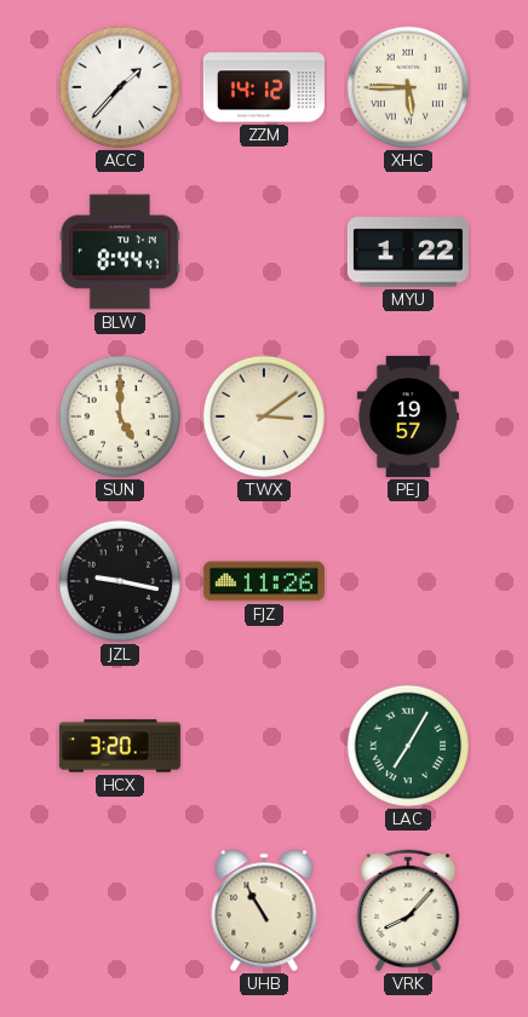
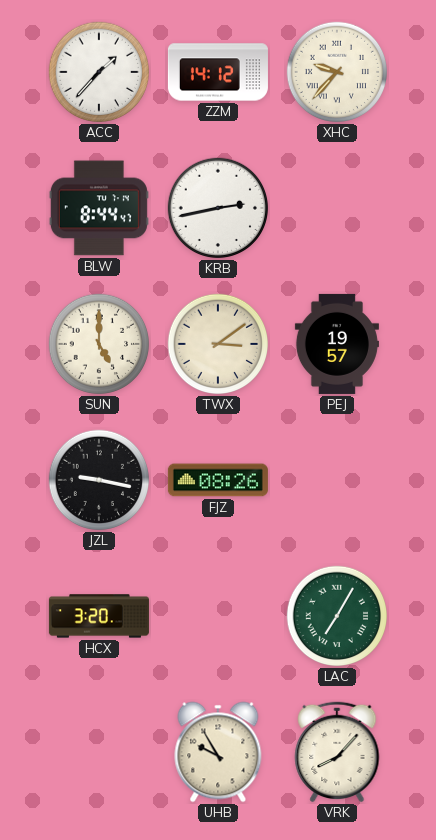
XHC: 5:45 -> 9:37
KRB: none -> 2:43
MYU: 1:22 -> none
FJZ: 11:26 -> 08:26
UHB: 10:55 -> 9:55
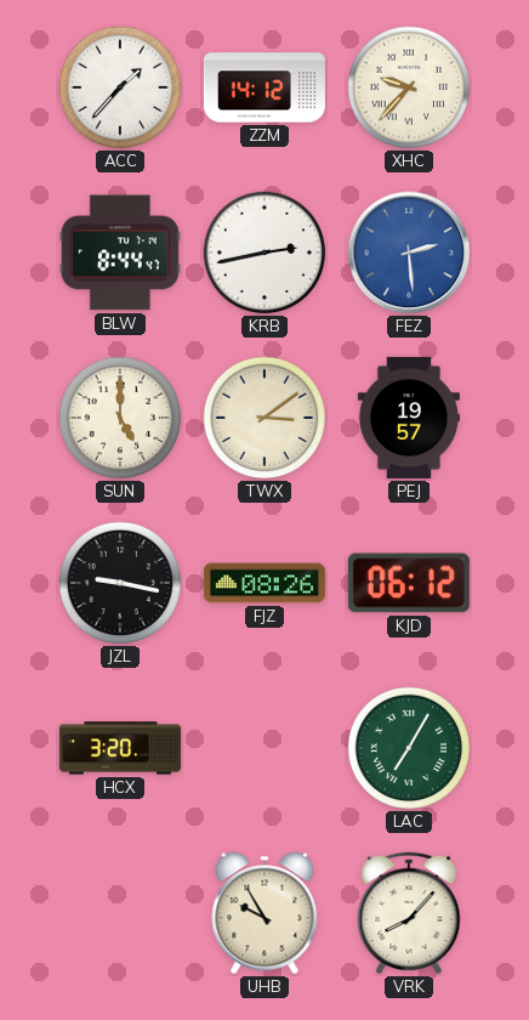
FEZ: none -> 2:29
KJD: none -> 06:12
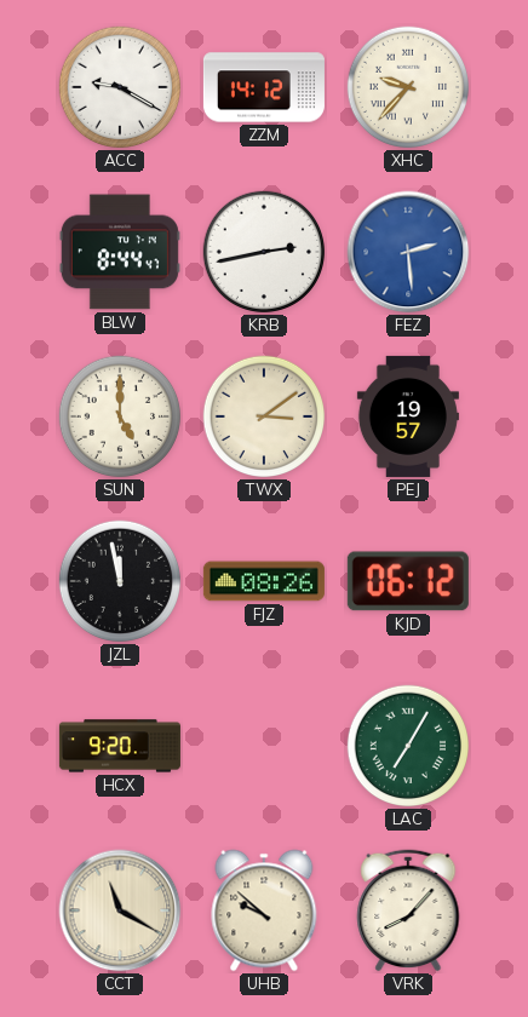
ACC: 1:37 -> 9:20
JZL: 9:17 -> 11:58
HCX: 3:20 -> 9:20
CCT: none -> 11:20
UHB: 9:55 -> 9:52
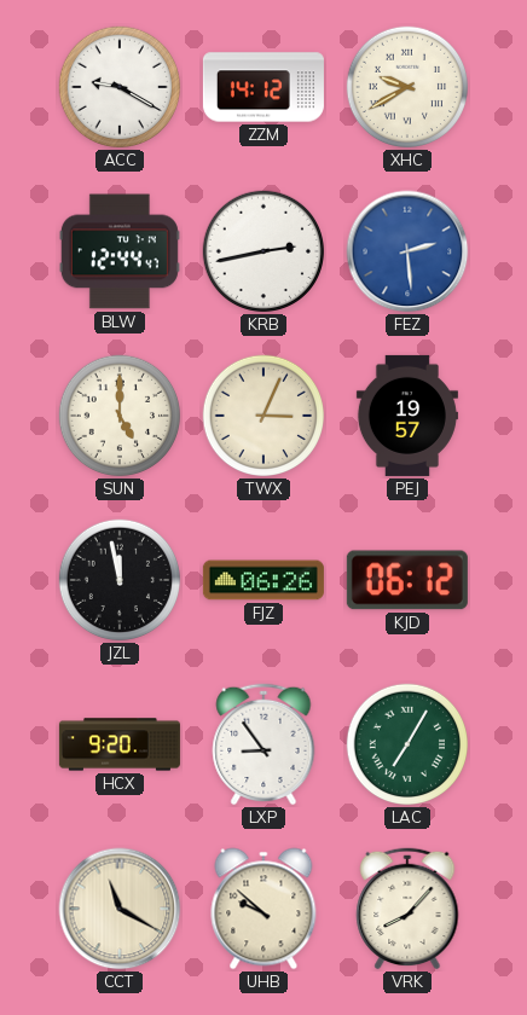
XHC: 9:37 -> 9:40
BLW: 8:44 -> 12:44
TWX: 3:09 -> 3:04
FJZ: 08:26 -> 06:26
LXP: none -> 8:54
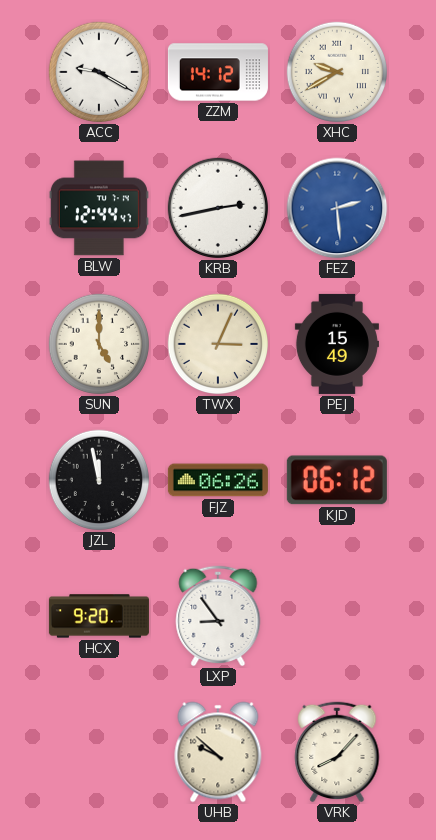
PEJ: 19:57 -> 15:49
LAC: 7:05 -> none
CCT: 11:20 -> none
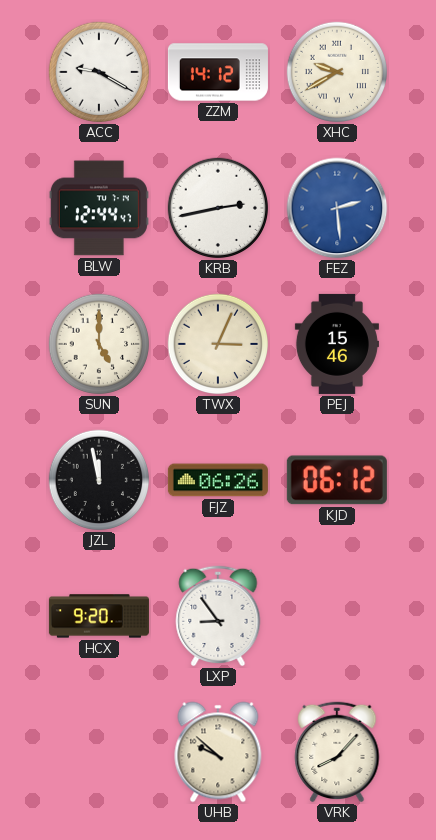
PEJ: 15:49 -> 15:46
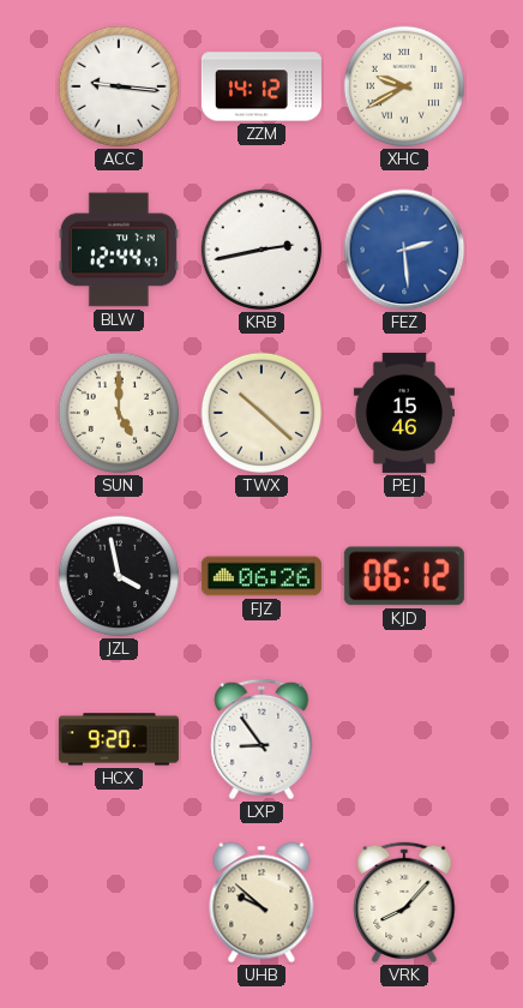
ACC: 9:20 -> 9:16
TWX: 3:04 -> 10:22
JZL: 11:58 -> 3:58
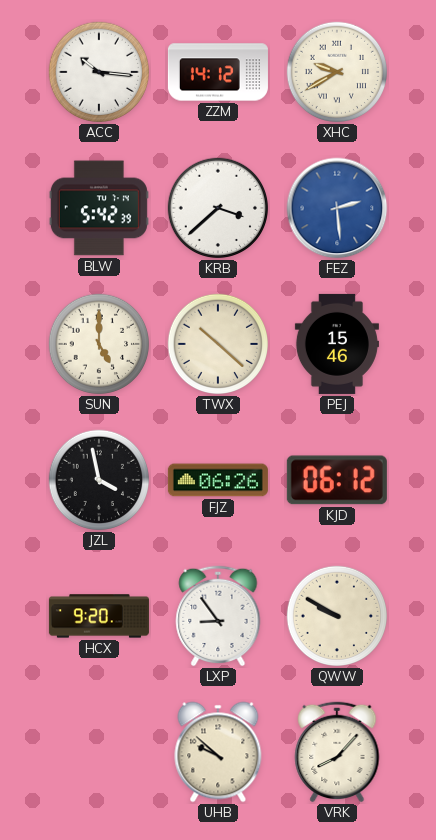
ACC: 9:16 -> 10:16
BLW: 12:44 -> 5:42
KRB: 2:43 -> 3:38
QWW: none -> 9:50
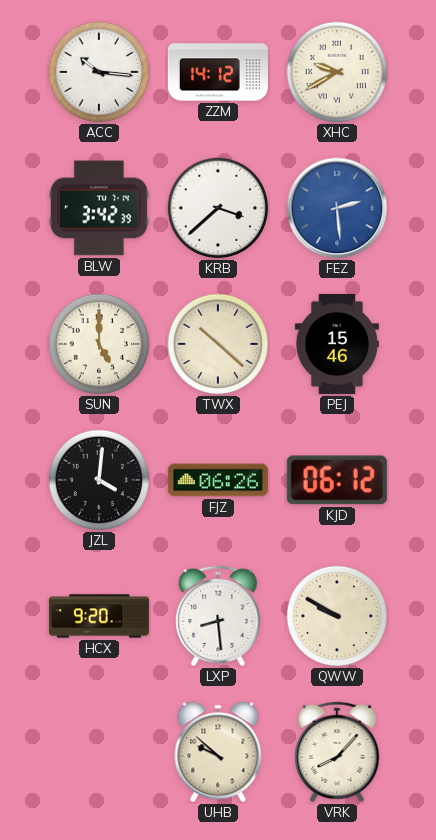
BLW: 5:42 -> 3:42
JZL: 3:58 -> 4:01
LXP: 8:54 -> 8:29
